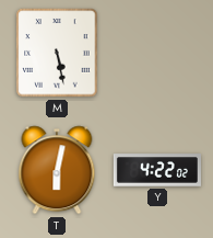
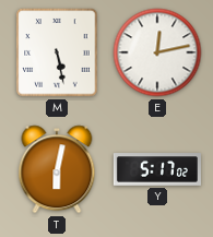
E: none -> 12:13
Y: 4:22 -> 5:17
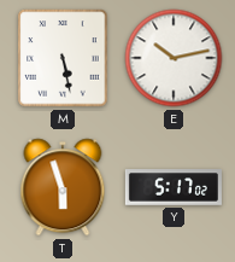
E: 12:13 -> 10:13
T: 6:02 -> 5:57
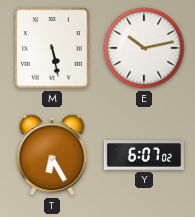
T: 5:57 -> 6:25
Y: 5:17 -> 6:07
